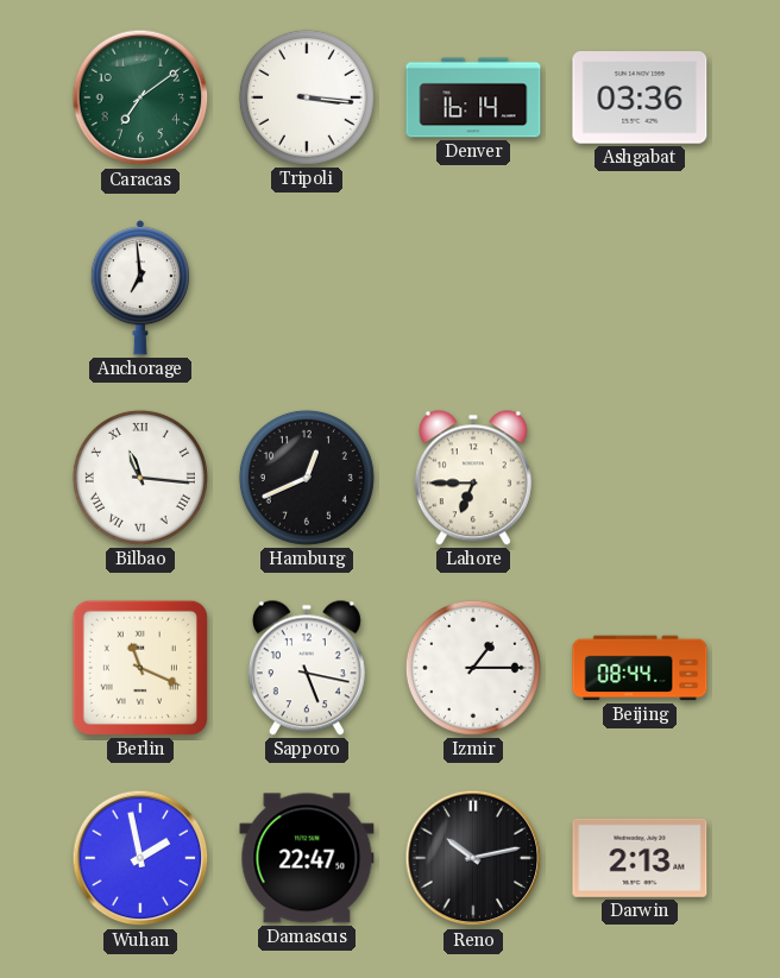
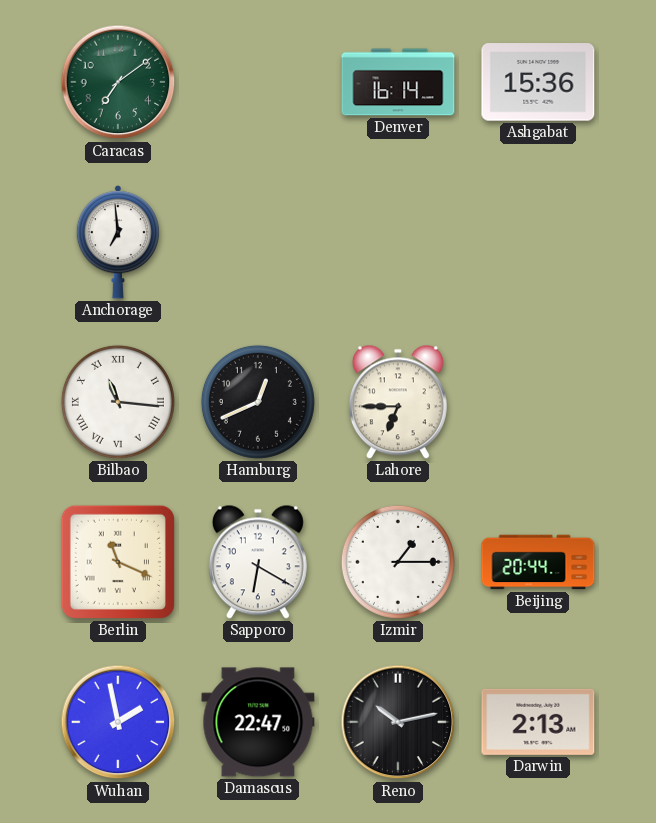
Tripoli: 3:16 -> none
Ashgabat: 03:36 -> 15:36
Sapporo: 5:17 -> 6:20
Beijing: 08:44 -> 20:44
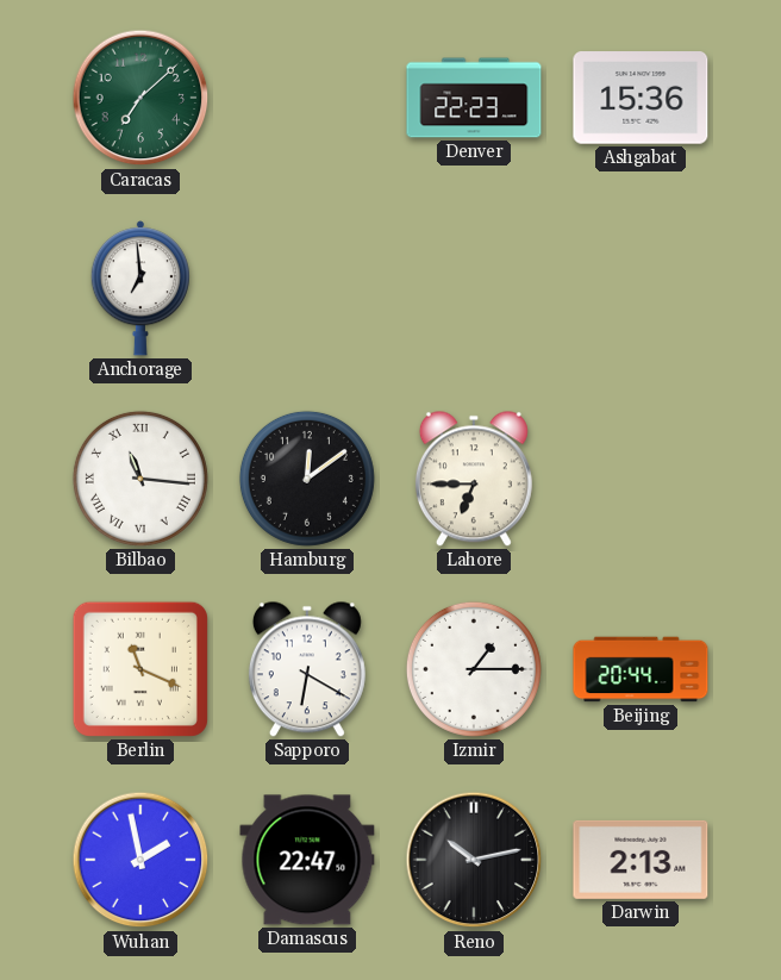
Caracas: 7:09 -> 7:08
Denver: 16:14 -> 22:23
Hamburg: 12:41 -> 12:09
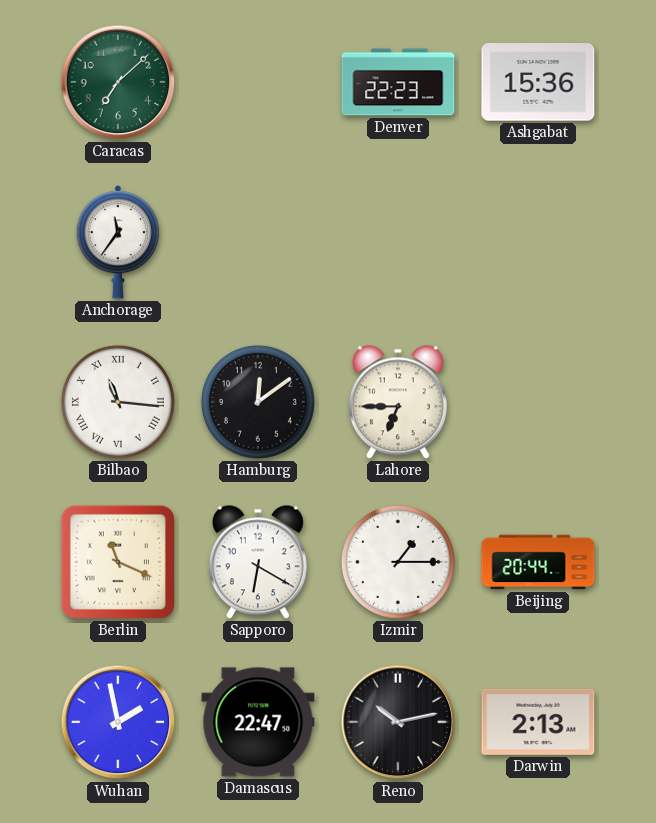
Anchorage: 6:59 -> 11:36
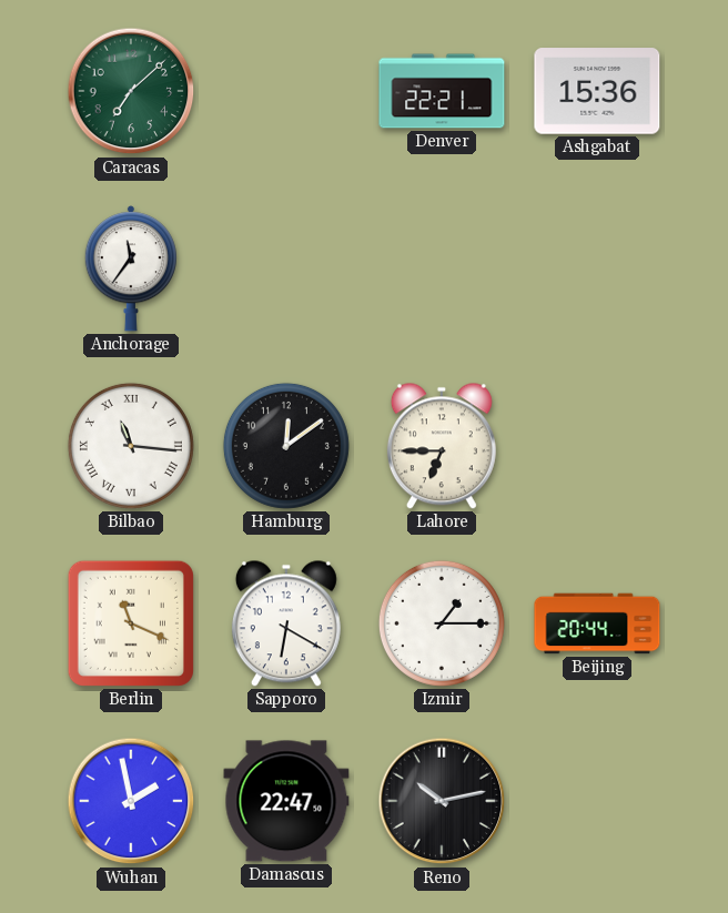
Denver: 22:23 -> 22:21
Darwin: 2:13 -> none
